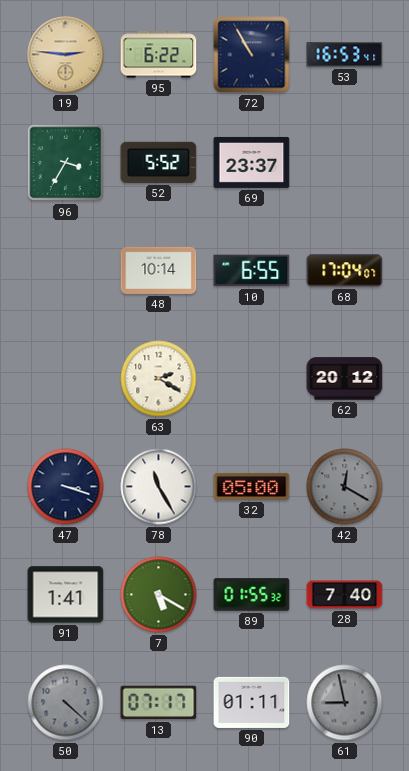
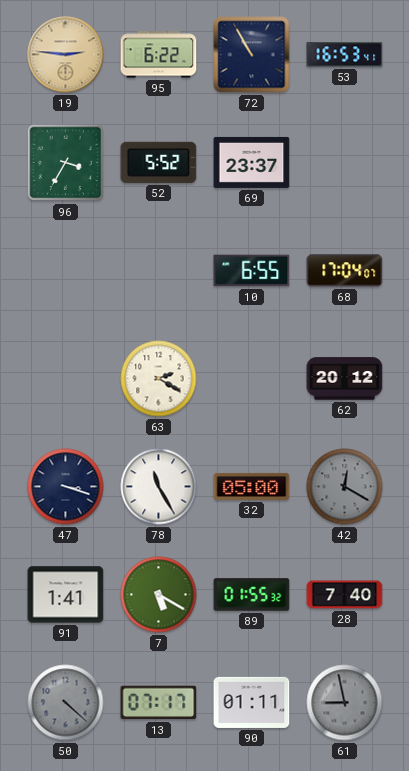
48: 10:14 -> none
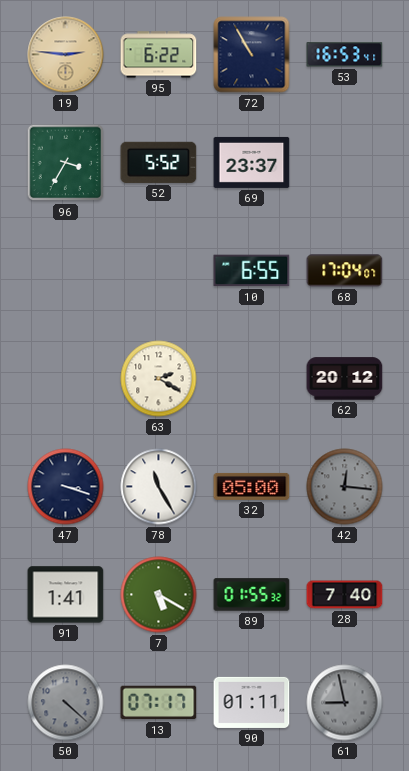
42: 12:20 -> 12:16
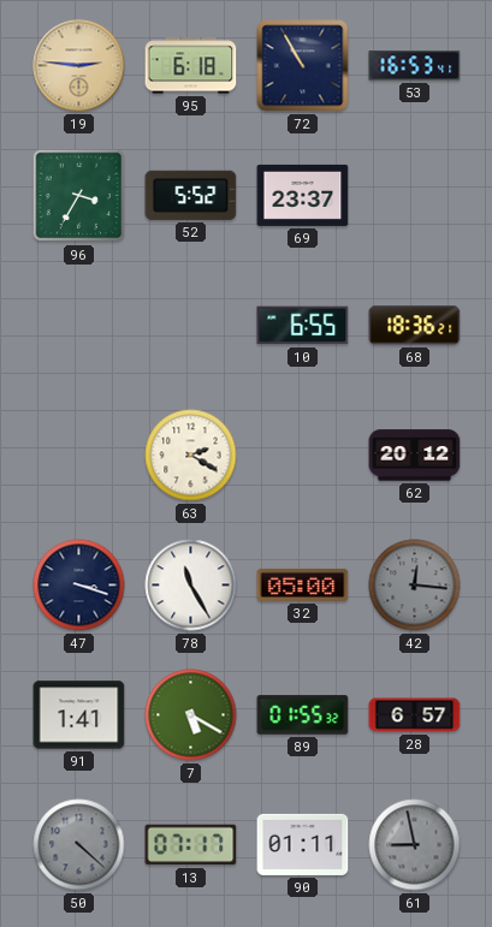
95: 6:22 -> 6:18
68: 17:04 -> 18:36
28: 7:40 -> 6:57
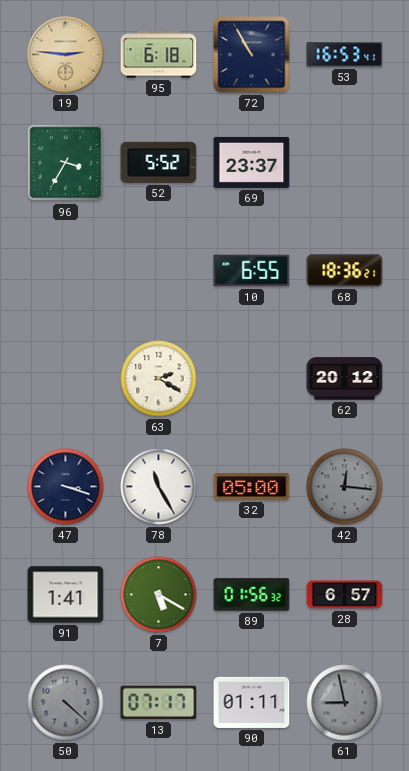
89: 01:55 -> 01:56
